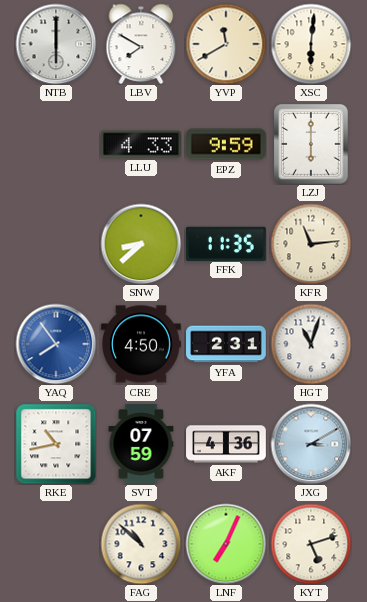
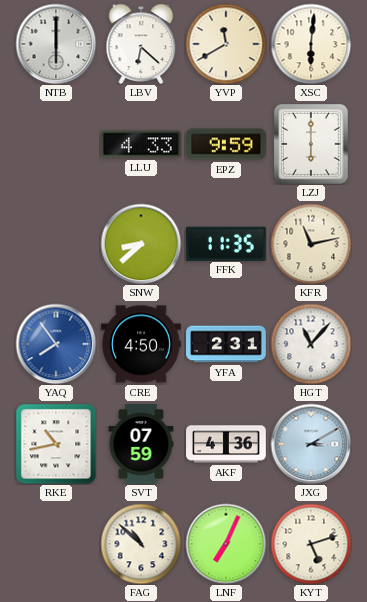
LBV: 7:50 -> 6:22
KFR: 11:14 -> 11:13
HGT: 11:03 -> 11:07
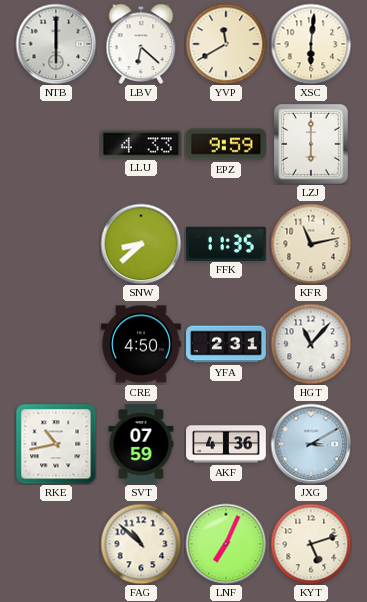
YAQ: 7:54 -> none
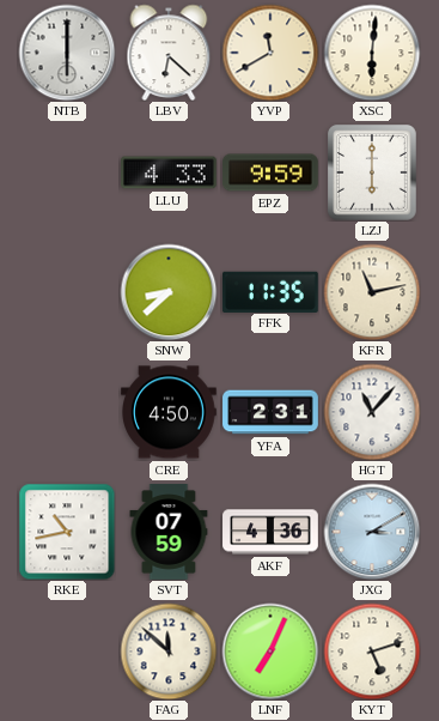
FAG: 10:52 -> 11:52
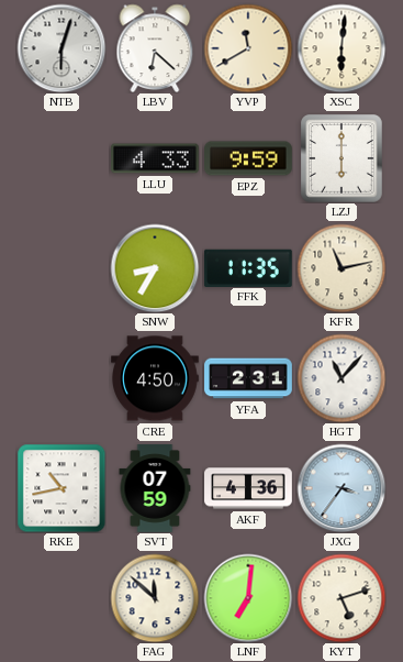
NTB: 6:00 -> 6:03
SNW: 8:38 -> 8:35
JXG: 3:10 -> 3:36
LNF: 7:04 -> 7:01
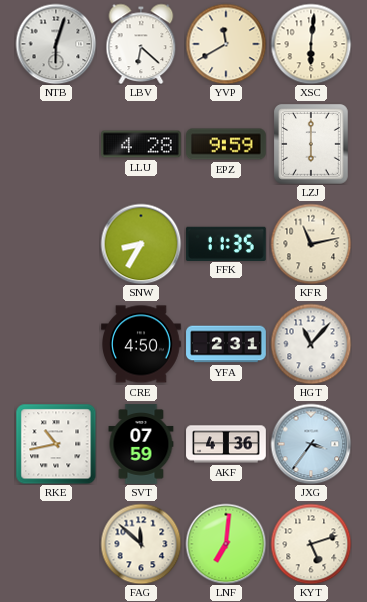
LLU: 4:33 -> 4:28
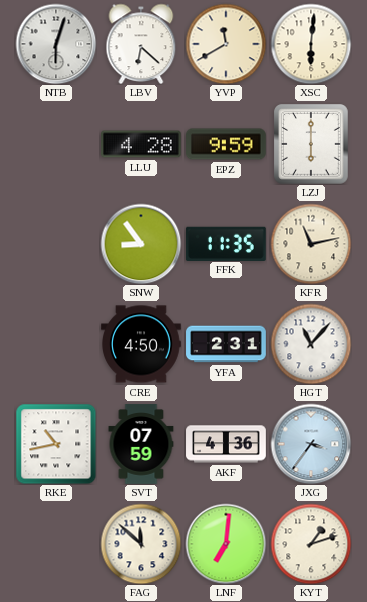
SNW: 8:35 -> 8:54
KYT: 5:12 -> 1:12
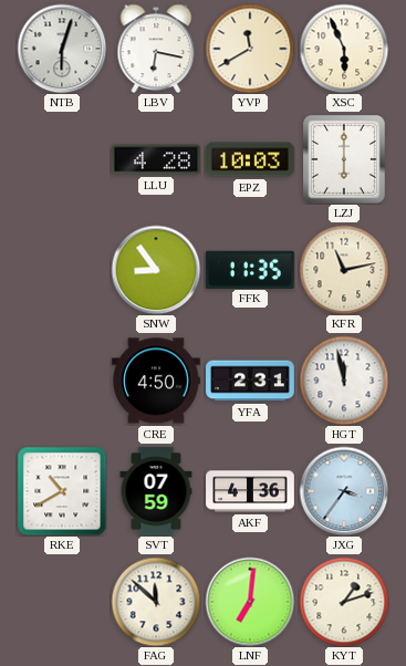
LBV: 6:22 -> 6:17
XSC: 6:01 -> 5:56
EPZ: 9:59 -> 10:03
HGT: 11:07 -> 11:58
RKE: 10:43 -> 10:40
